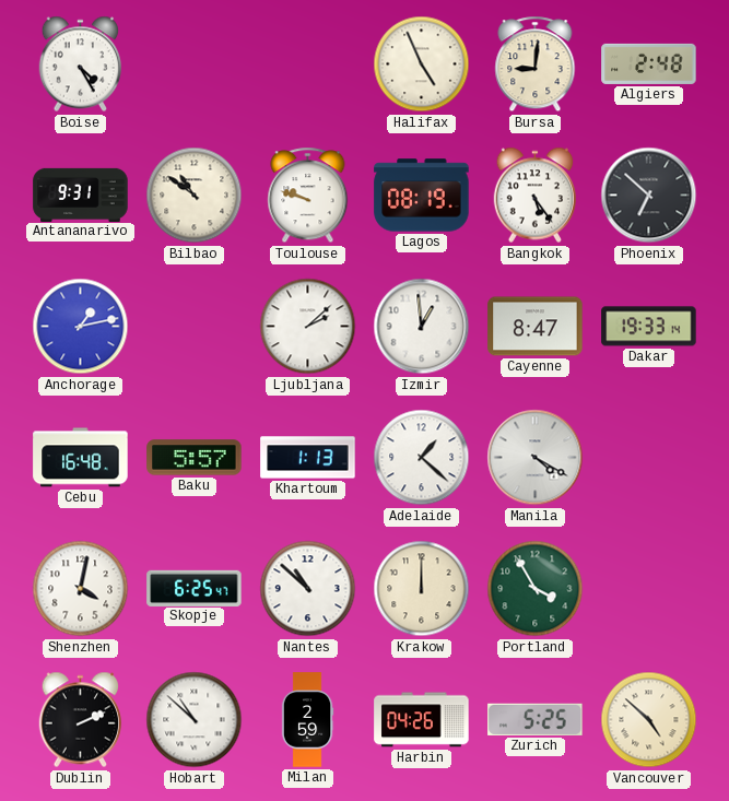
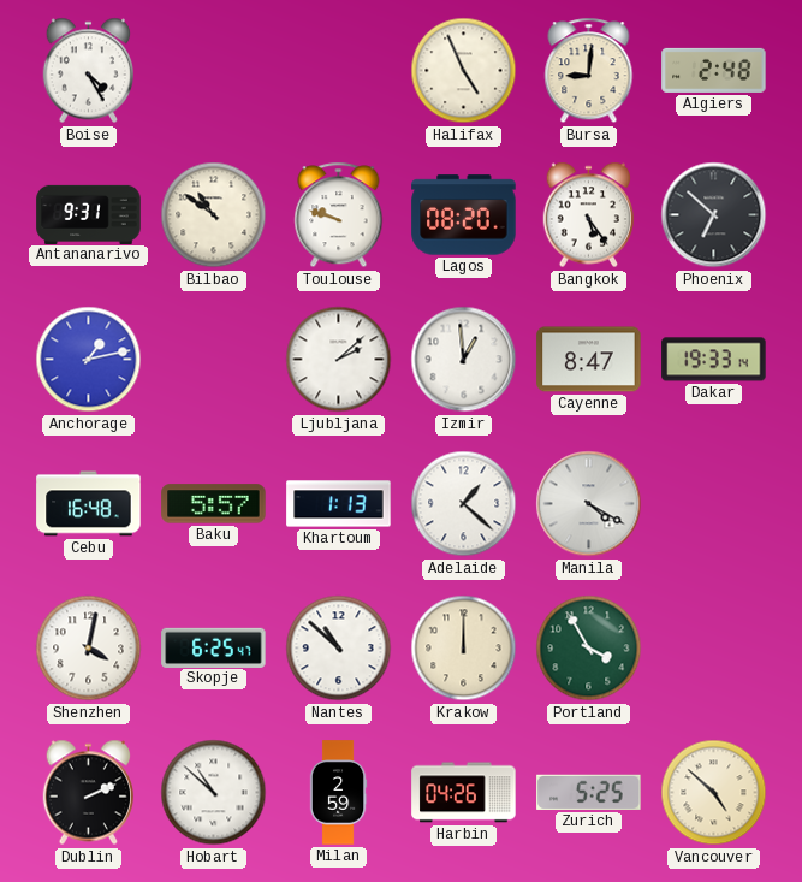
Lagos: 08:19 -> 08:20
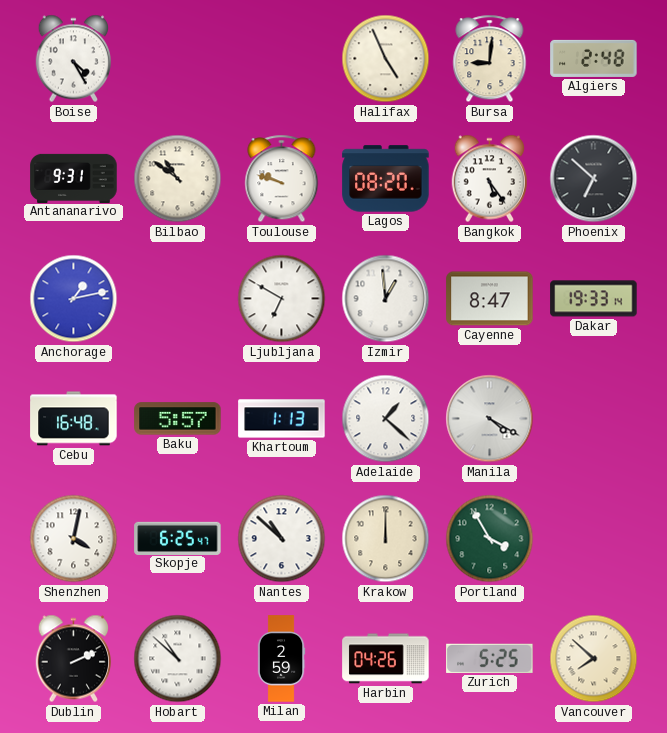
Ljubljana: 2:08 -> 6:50
Vancouver: 4:52 -> 7:52
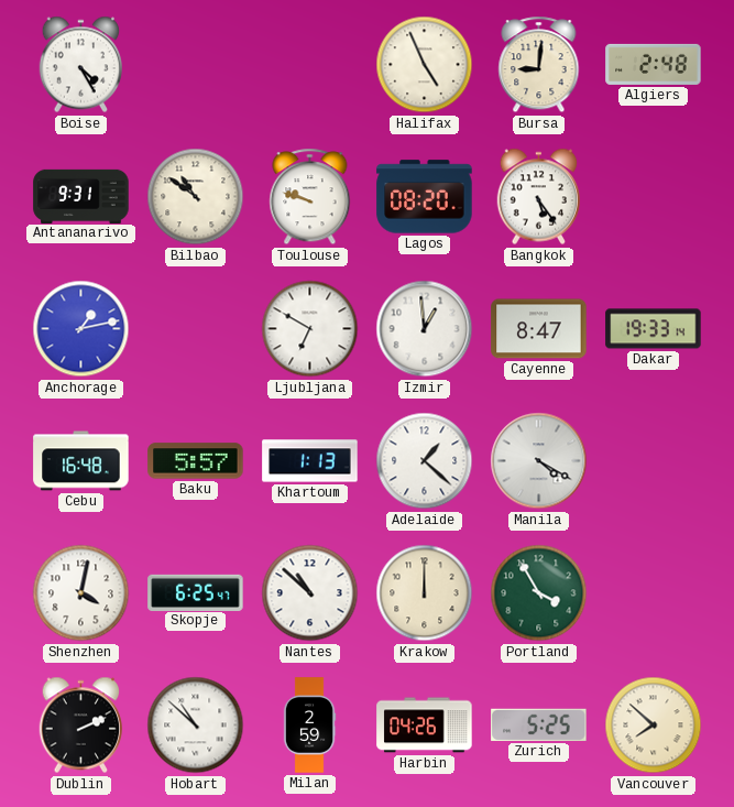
Phoenix: 6:52 -> none
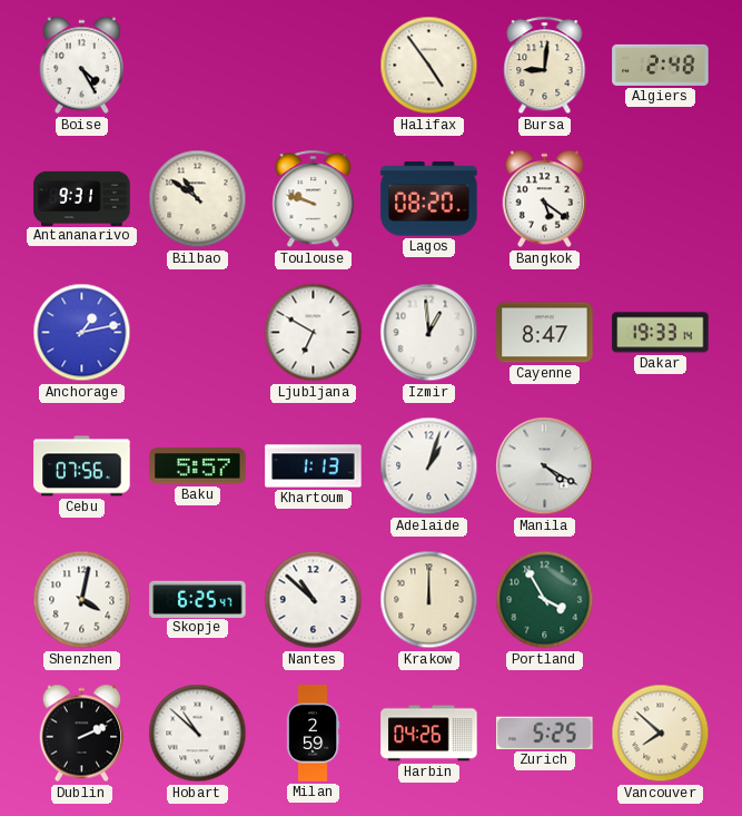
Halifax: 4:56 -> 4:54
Bangkok: 5:24 -> 5:21
Cebu: 16:48 -> 07:56
Adelaide: 1:22 -> 1:03
